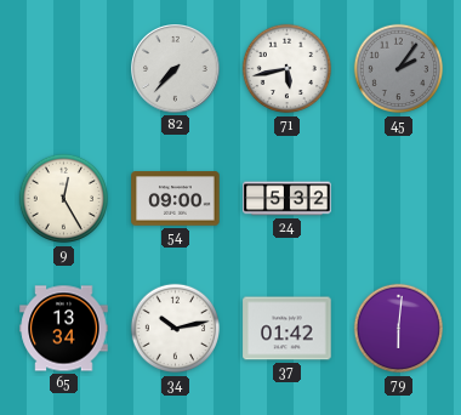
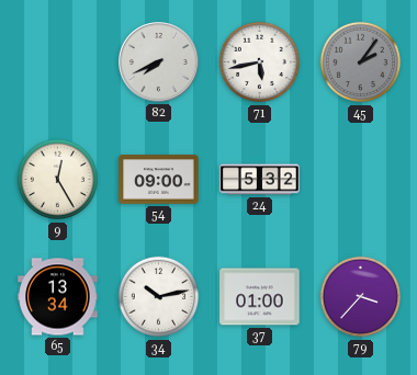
82: 7:37 -> 7:41
37: 01:42 -> 01:00
79: 6:01 -> 3:37
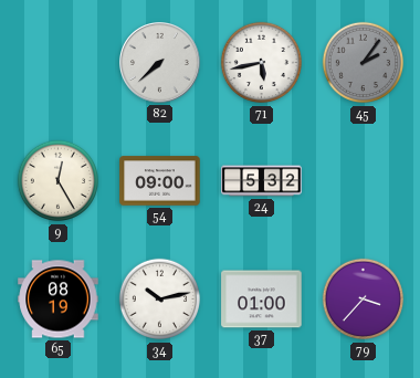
82: 7:41 -> 7:38
65: 13:34 -> 08:19
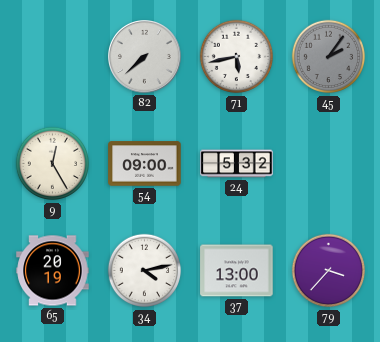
65: 08:19 -> 20:19
34: 10:13 -> 4:13
37: 01:00 -> 13:00
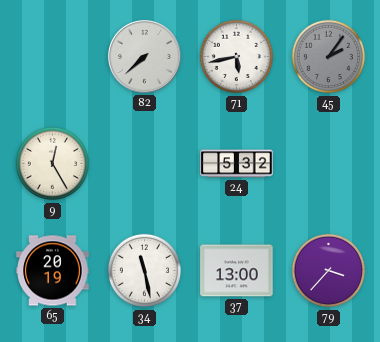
54: 09:00 -> none
34: 4:13 -> 11:28
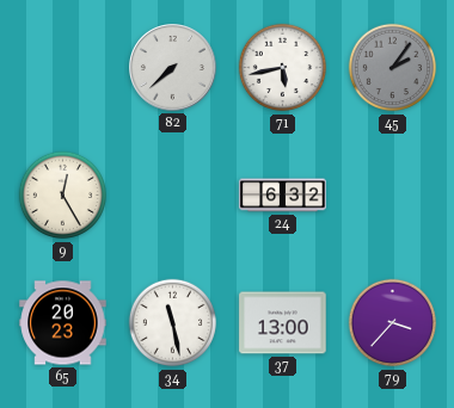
24: 5:32 -> 6:32
65: 20:19 -> 20:23
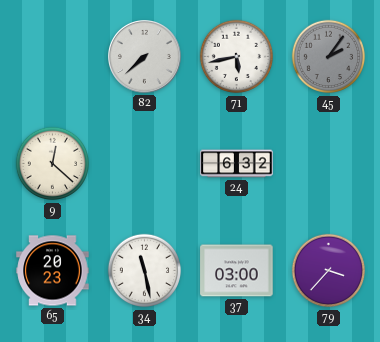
9: 12:25 -> 12:22
37: 13:00 -> 03:00
